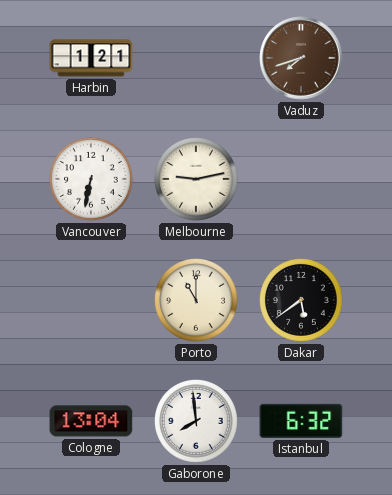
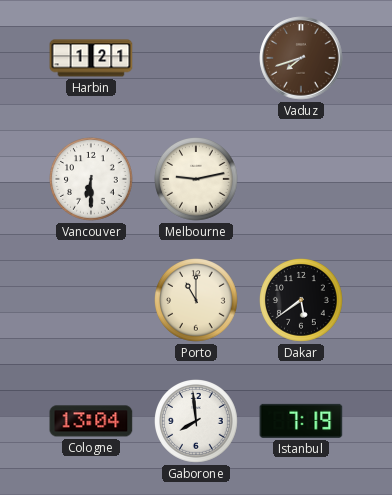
Vancouver: 6:32 -> 6:30
Istanbul: 6:32 -> 7:19
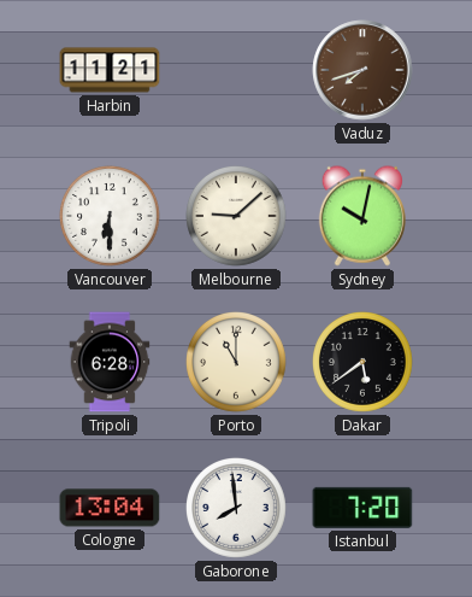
Harbin: 1:21 -> 11:21
Melbourne: 9:13 -> 9:08
Sydney: none -> 10:02
Tripoli: none -> 6:28
Istanbul: 7:19 -> 7:20
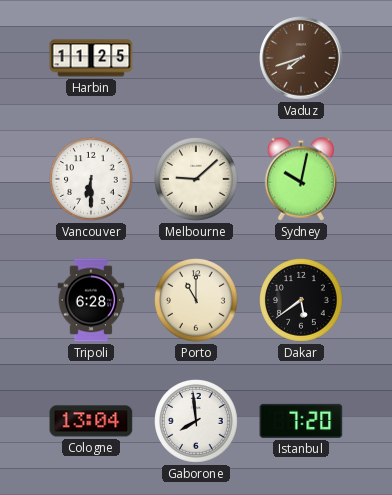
Harbin: 11:21 -> 11:25
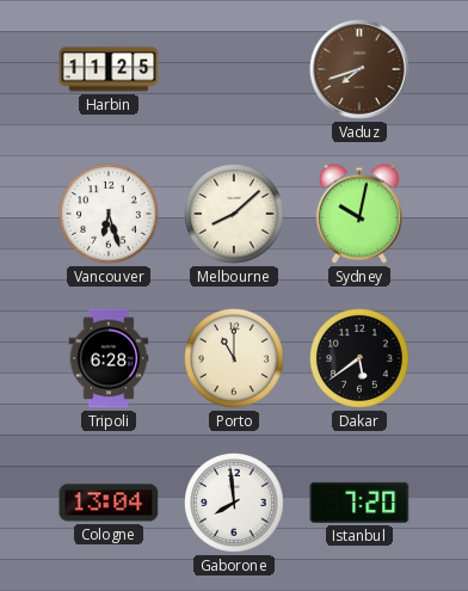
Vancouver: 6:30 -> 6:27
Melbourne: 9:08 -> 8:08
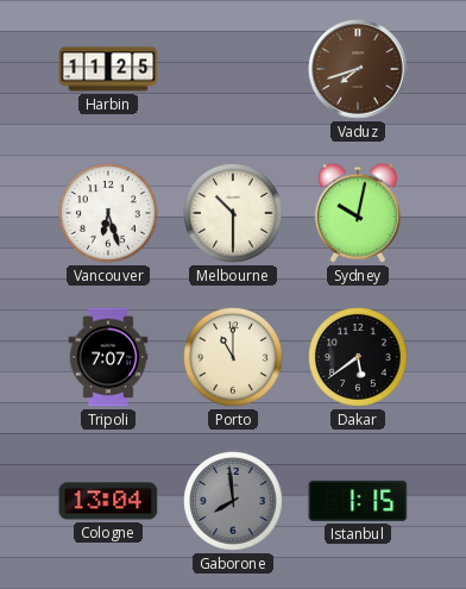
Melbourne: 8:08 -> 10:30
Tripoli: 6:28 -> 7:07
Gaborone dial: white -> grey
Istanbul: 7:20 -> 1:15
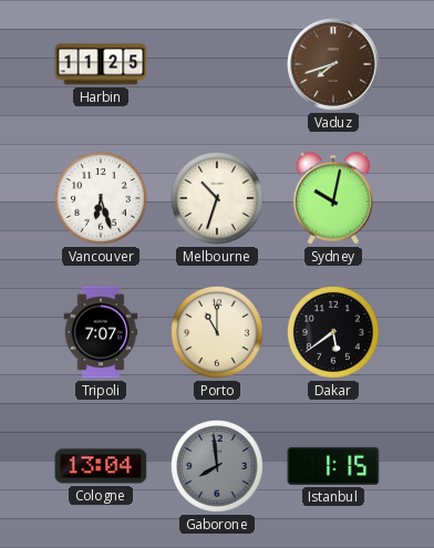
Melbourne: 10:30 -> 10:33
